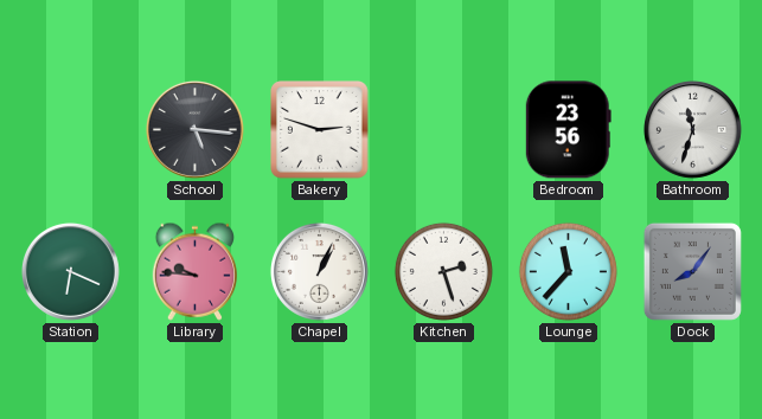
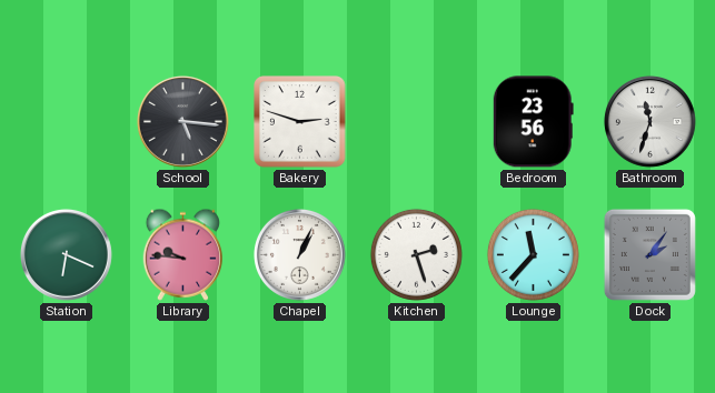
Dock: 8:06 -> 2:06
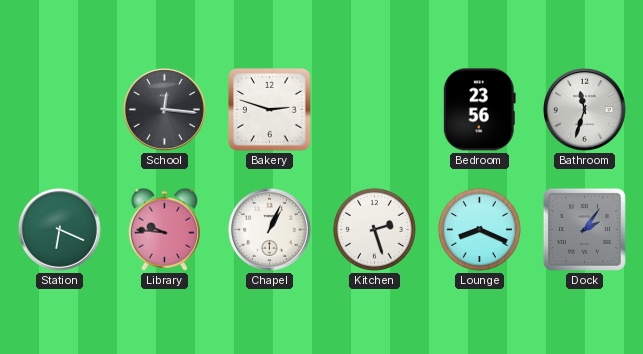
School: 5:16 -> 12:16
Lounge: 11:37 -> 8:19
